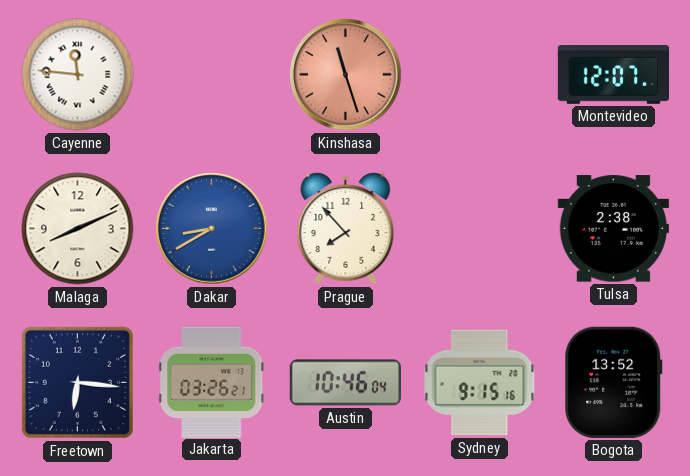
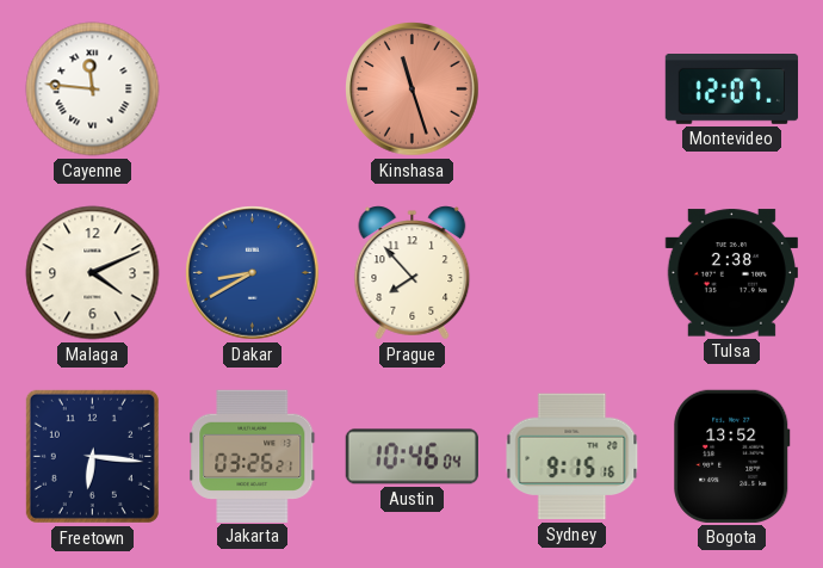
Malaga: 8:11 -> 4:11
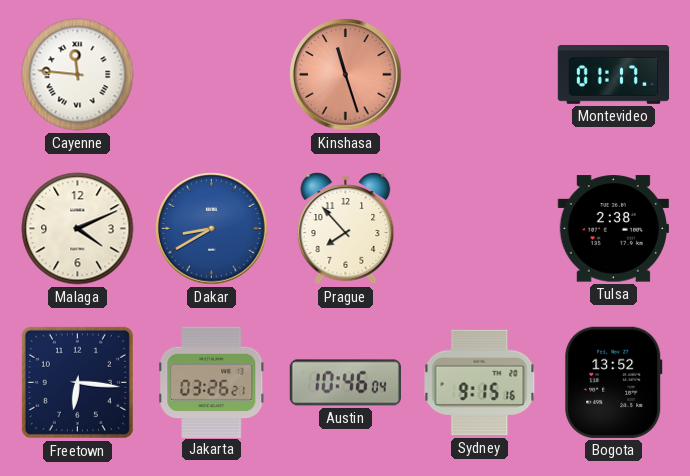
Montevideo: 12:07 -> 01:17
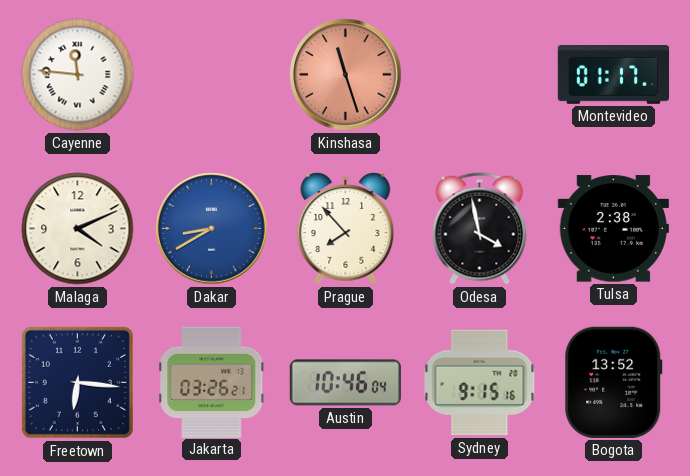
Odesa: none -> 3:58
